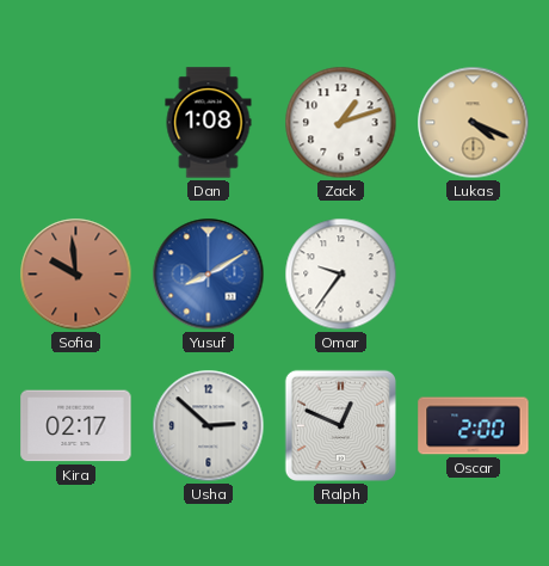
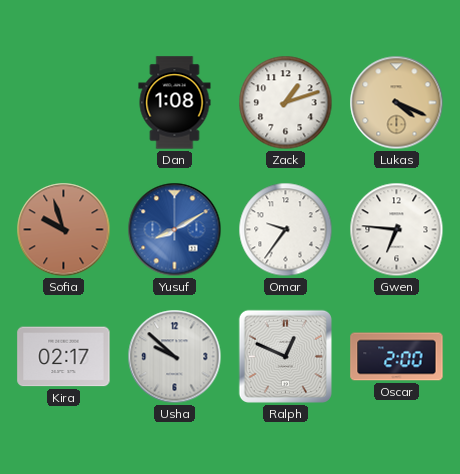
Sofia: 9:59 -> 9:57
Gwen: none -> 6:46
Usha: 2:52 -> 9:52
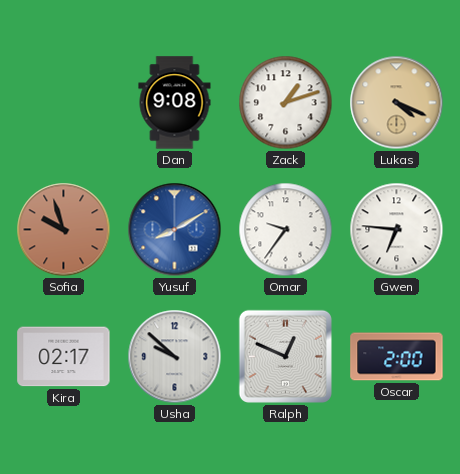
Dan: 1:08 -> 9:08
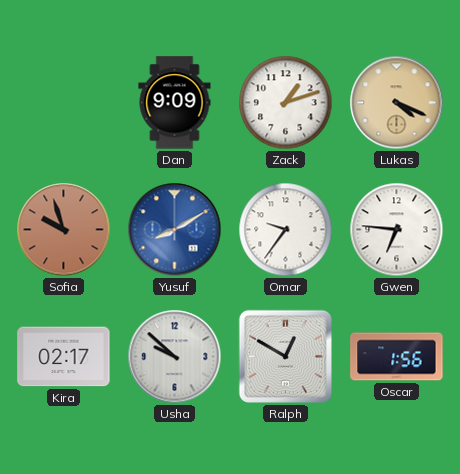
Dan: 9:08 -> 9:09
Ralph: 12:49 -> 12:50
Oscar: 2:00 -> 1:56
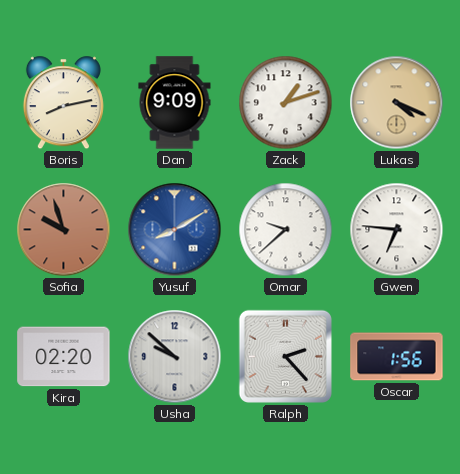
Boris: none -> 8:13
Omar: 9:36 -> 9:38
Kira: 02:17 -> 02:20
Ralph: 12:50 -> 2:23
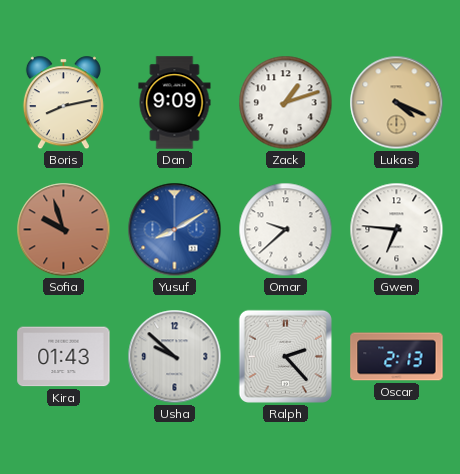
Kira: 02:20 -> 01:43
Oscar: 1:56 -> 2:13
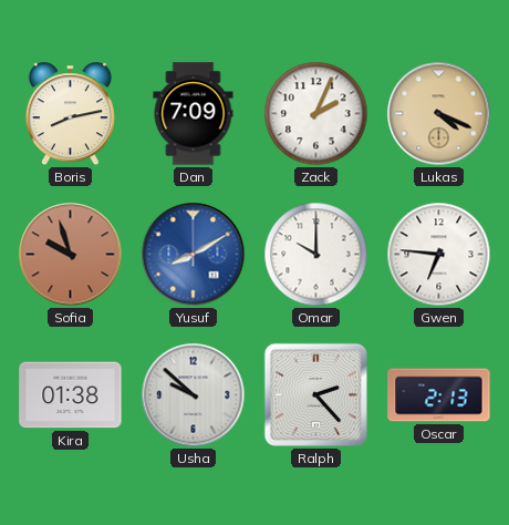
Dan: 9:09 -> 7:09
Zack: 1:12 -> 2:04
Omar: 9:38 -> 10:00
Kira: 01:43 -> 01:38
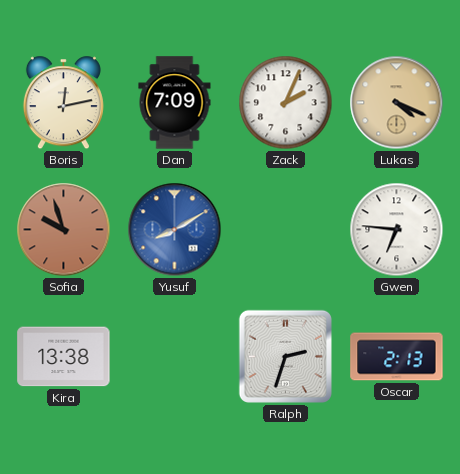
Boris: 8:13 -> 12:13
Omar: 10:00 -> none
Kira: 01:38 -> 13:38
Usha: 9:52 -> none
Ralph: 2:23 -> 2:33
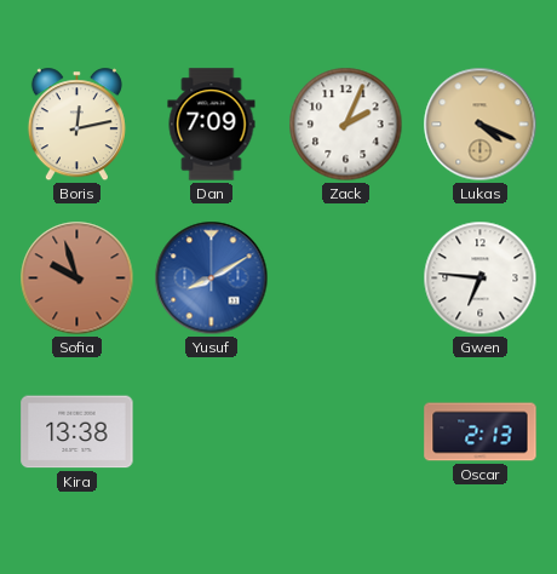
Ralph: 2:33 -> none
